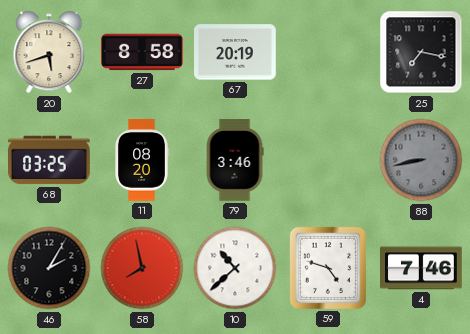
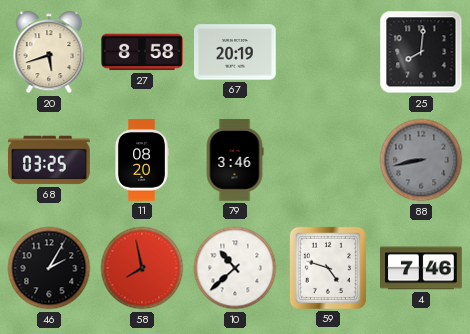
25: 7:17 -> 8:01
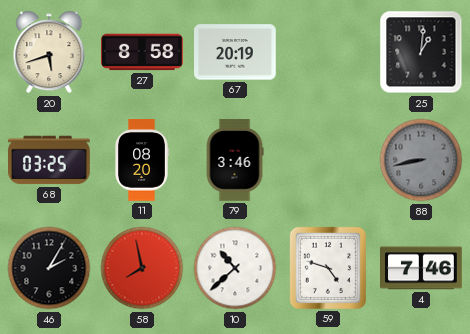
25: 8:01 -> 1:01
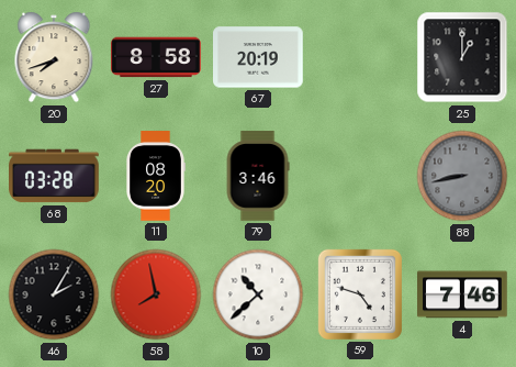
20: 5:42 -> 7:42
25: 1:01 -> 1:00
68: 03:25 -> 03:28
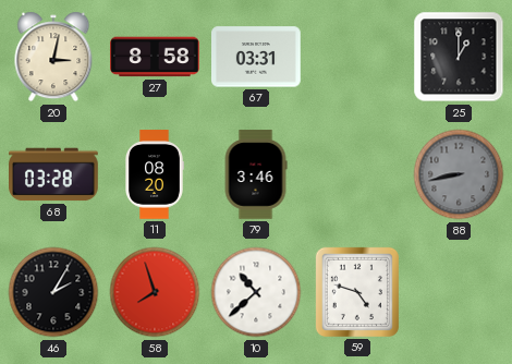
20: 7:42 -> 3:02
67: 20:19 -> 03:31
58: 7:58 -> 7:57
4: 7:46 -> none
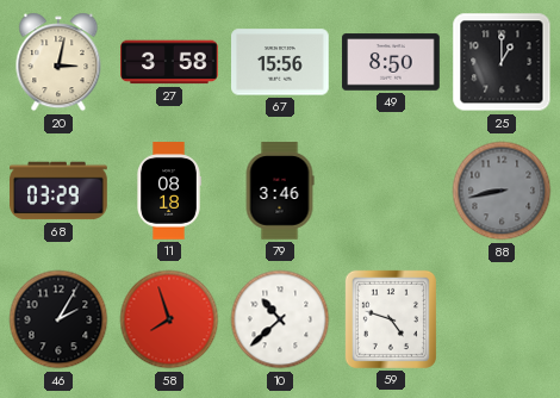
27: 8:58 -> 3:58
67: 03:31 -> 15:56
49: none -> 8:50
68: 03:28 -> 03:29
11: 08:20 -> 08:18
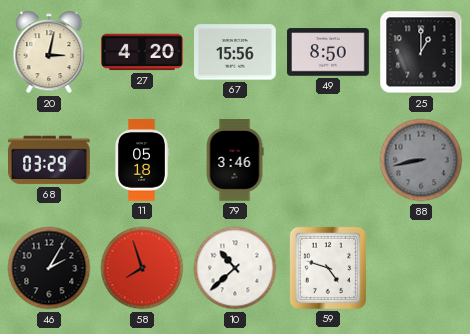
27: 3:58 -> 4:20
11: 08:18 -> 05:18
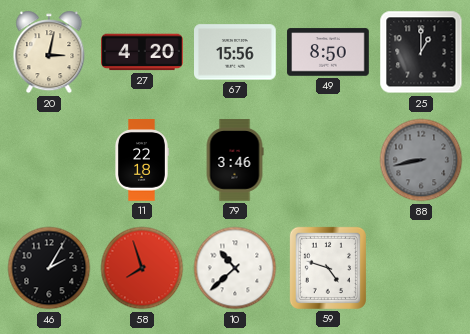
68: 03:29 -> none
11: 05:18 -> 22:18
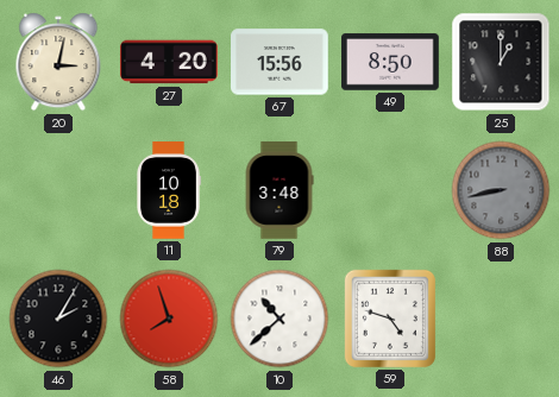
11: 22:18 -> 10:18
79: 3:46 -> 3:48
